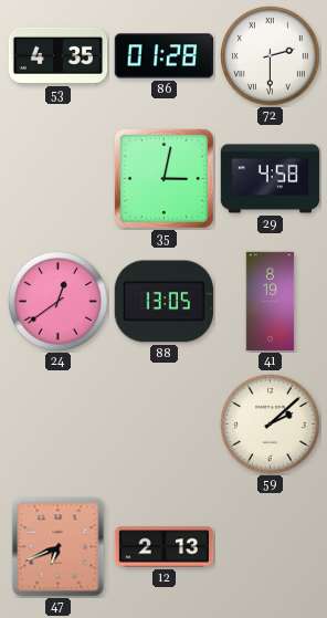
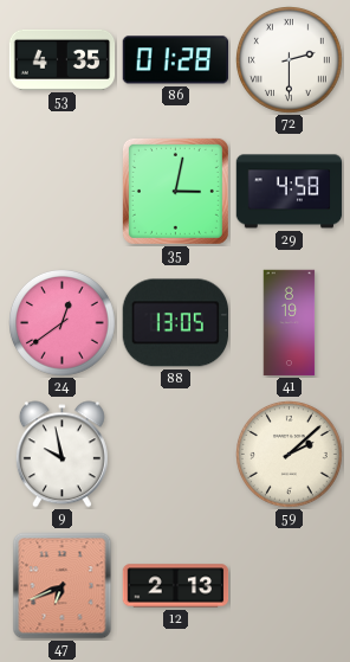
9: none -> 9:58
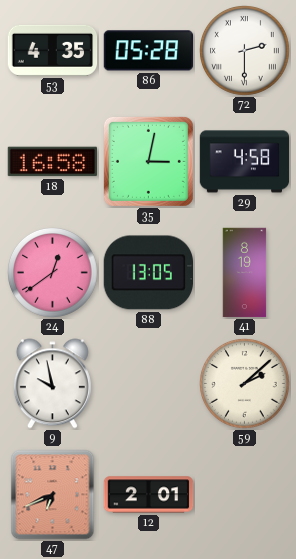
86: 01:28 -> 05:28
18: none -> 16:58
12: 2:13 -> 2:01
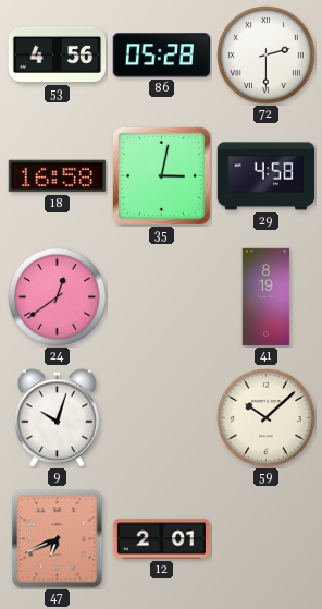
53: 4:35 -> 4:56
88: 13:05 -> none
9: 9:58 -> 10:03
59: 2:08 -> 10:08
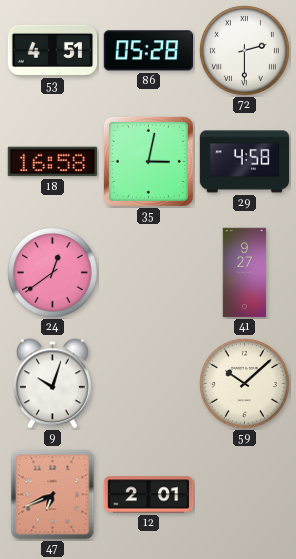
53: 4:56 -> 4:51
41: 8:19 -> 9:27
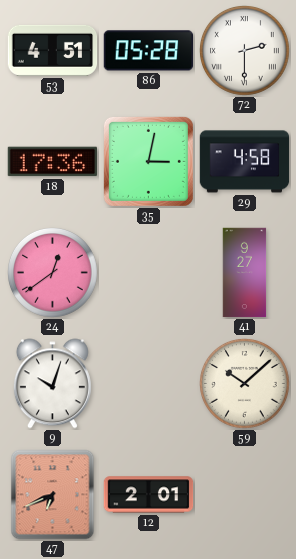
18: 16:58 -> 17:36
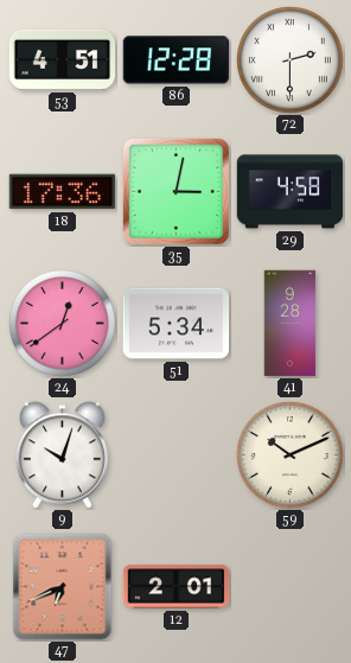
86: 05:28 -> 12:28
51: none -> 5:34
41: 9:27 -> 9:28
59: 10:08 -> 10:11
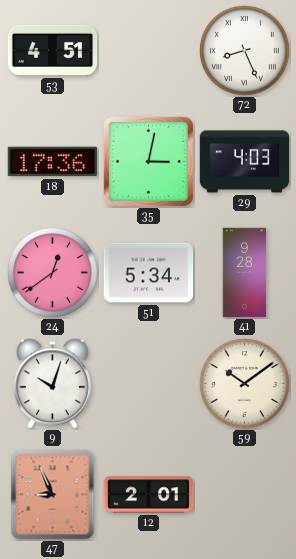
86: 12:28 -> none
72: 2:30 -> 8:26
29: 4:58 -> 4:03
59: 10:11 -> 10:09
47: 6:41 -> 8:56
